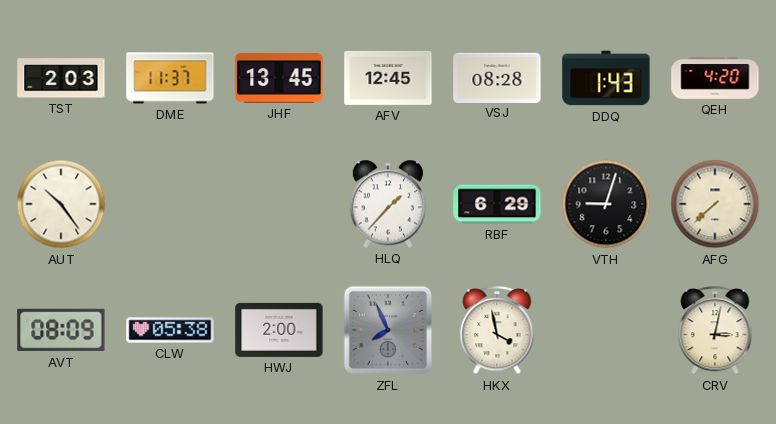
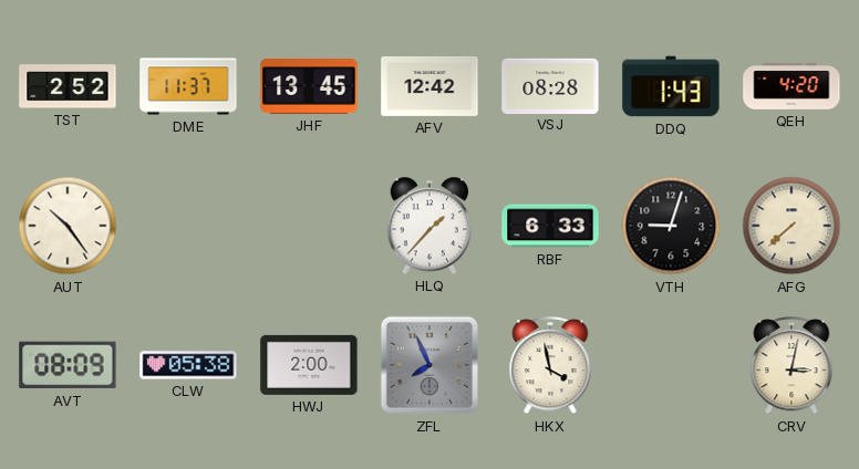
TST: 2:03 -> 2:52
AFV: 12:45 -> 12:42
RBF: 6:29 -> 6:33
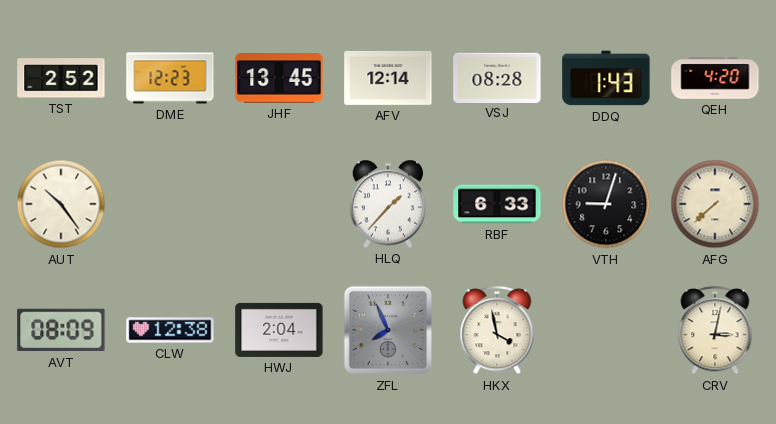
DME: 11:37 -> 12:23
AFV: 12:42 -> 12:14
CLW: 05:38 -> 12:38
HWJ: 2:00 -> 2:04
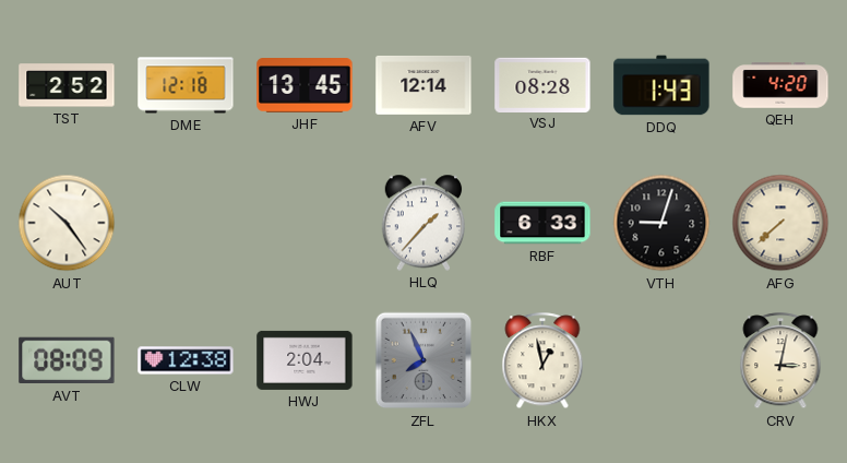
DME: 12:23 -> 12:18
HKX: 3:58 -> 12:58
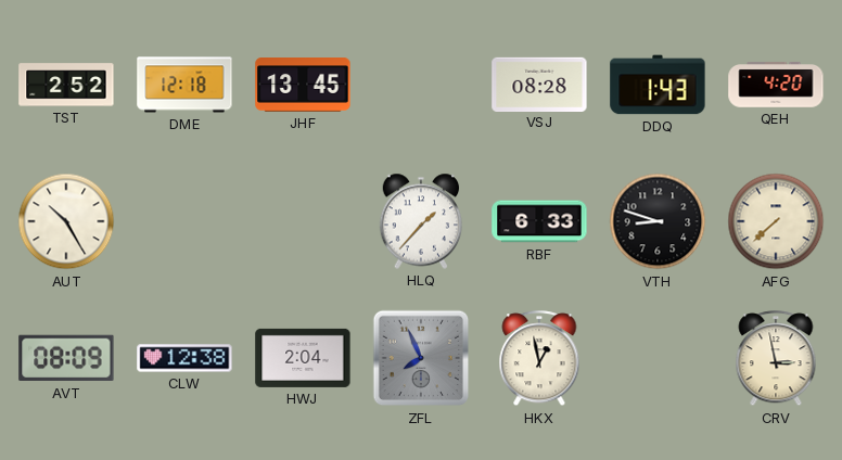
AFV: 12:14 -> none
AUT: 10:24 -> 10:25
VTH: 9:03 -> 8:48
CRV: 3:02 -> 2:58
